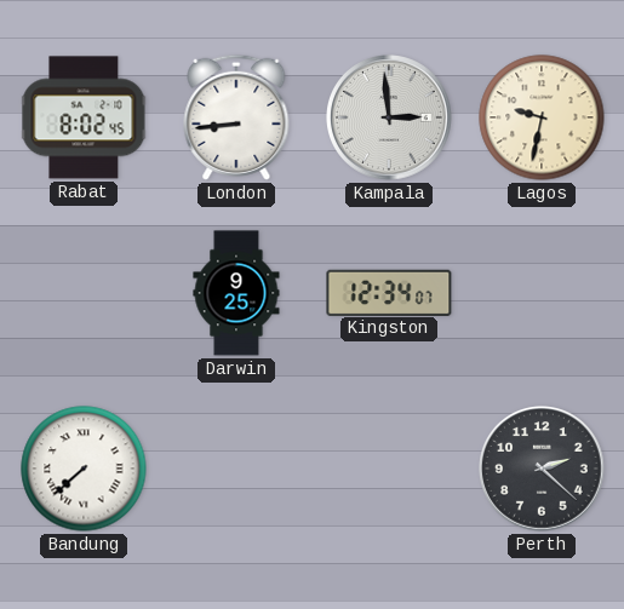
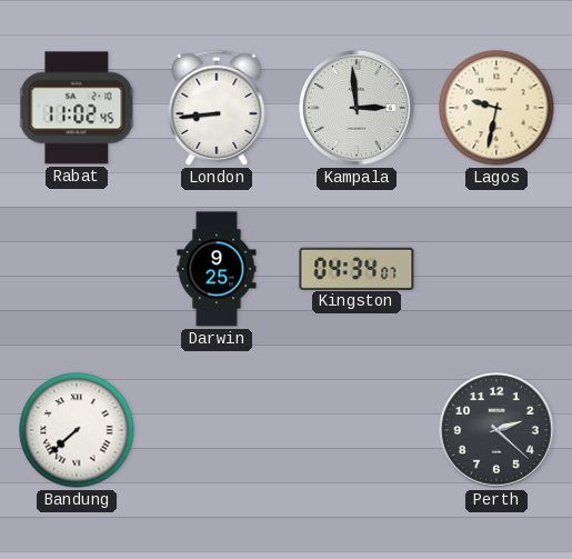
Rabat: 8:02 -> 11:02
Kingston: 12:34 -> 04:34
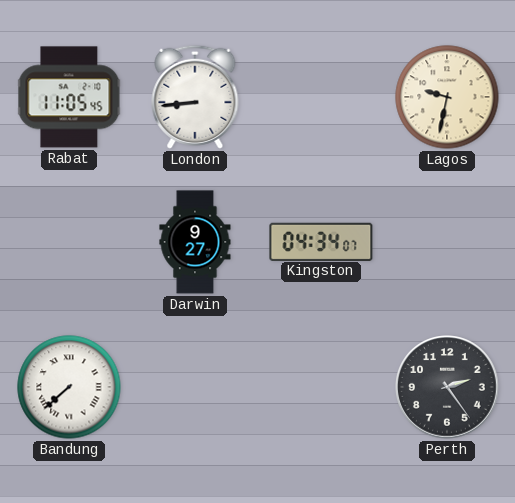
Rabat: 11:02 -> 11:05
Kampala: 2:59 -> none
Darwin: 9:25 -> 9:27
Perth: 2:22 -> 2:24
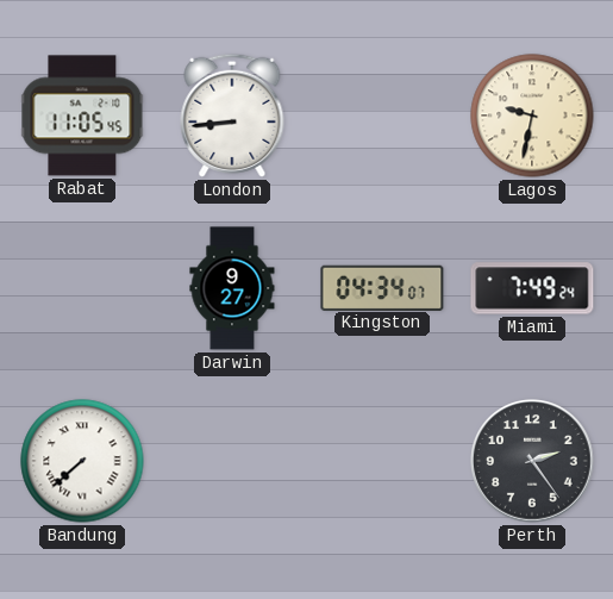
Miami: none -> 7:49
